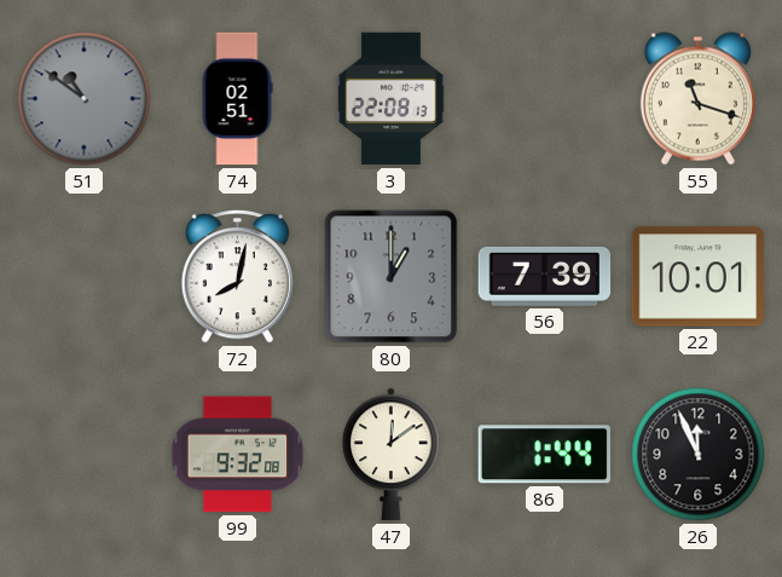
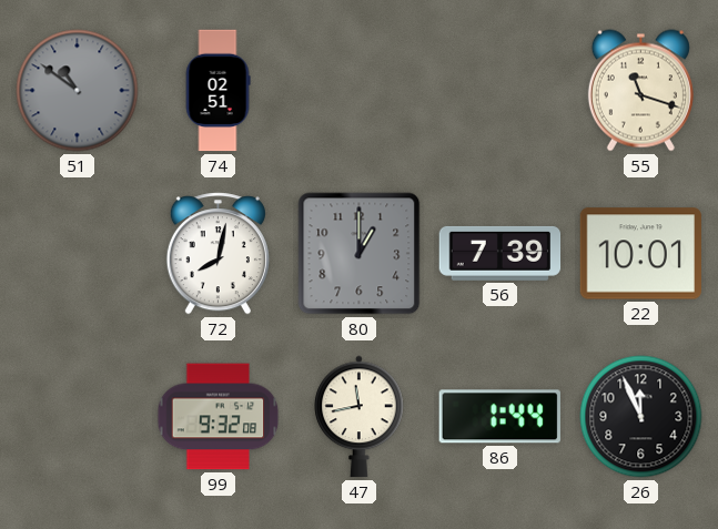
3: 22:08 -> none
47: 12:09 -> 11:43
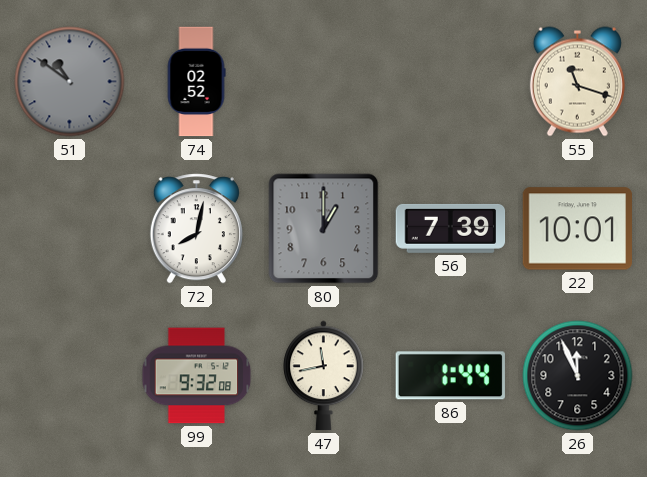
74: 02:51 -> 02:52
